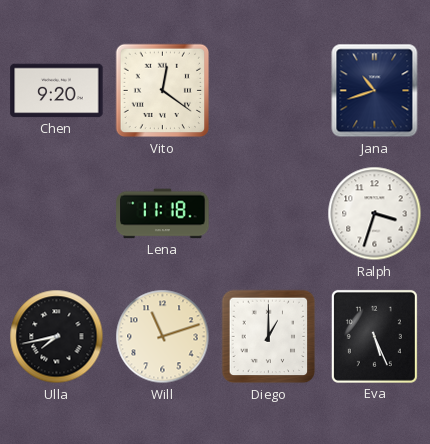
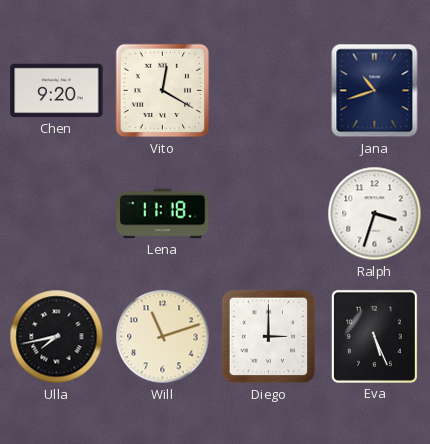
Vito: 12:21 -> 12:20
Diego: 1:00 -> 3:00
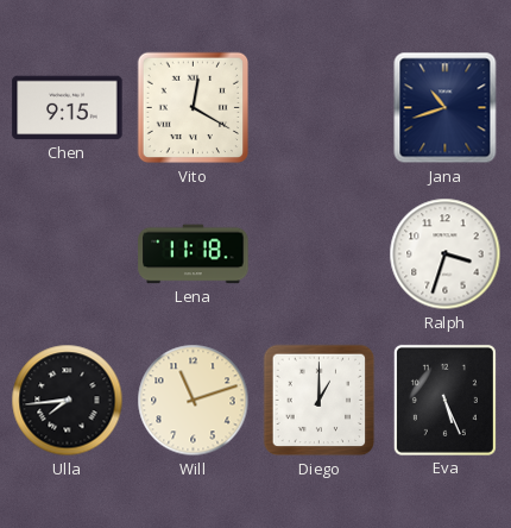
Chen: 9:20 -> 9:15
Ulla: 7:43 -> 7:44
Diego: 3:00 -> 1:00
